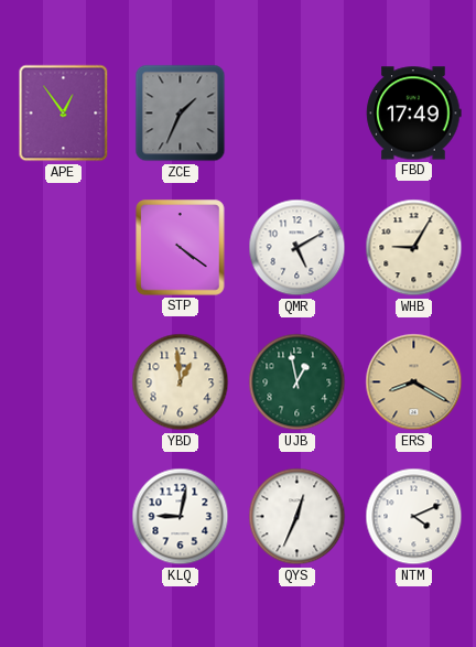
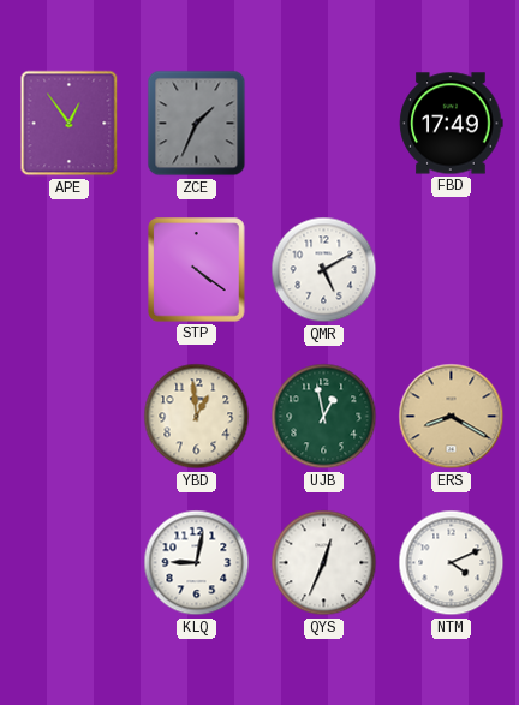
WHB: 9:05 -> none
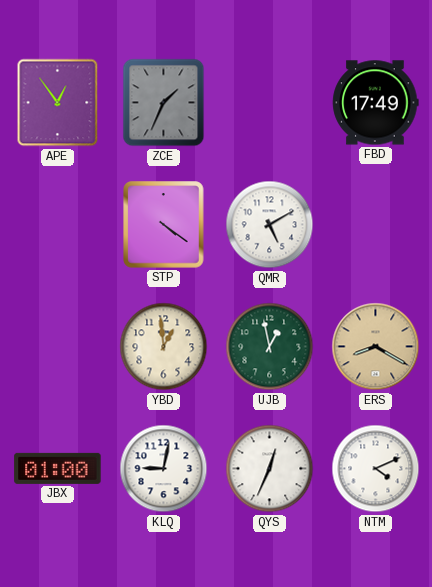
JBX: none -> 01:00
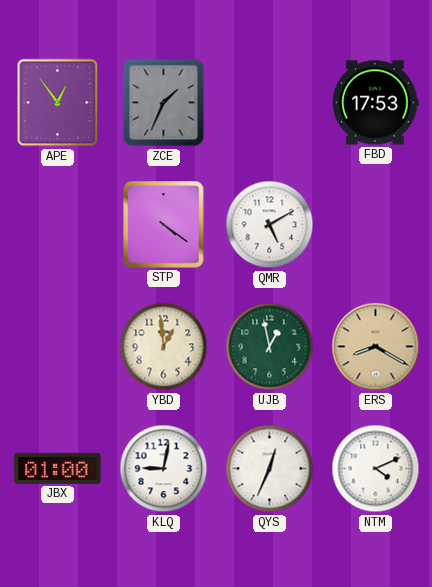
FBD: 17:49 -> 17:53
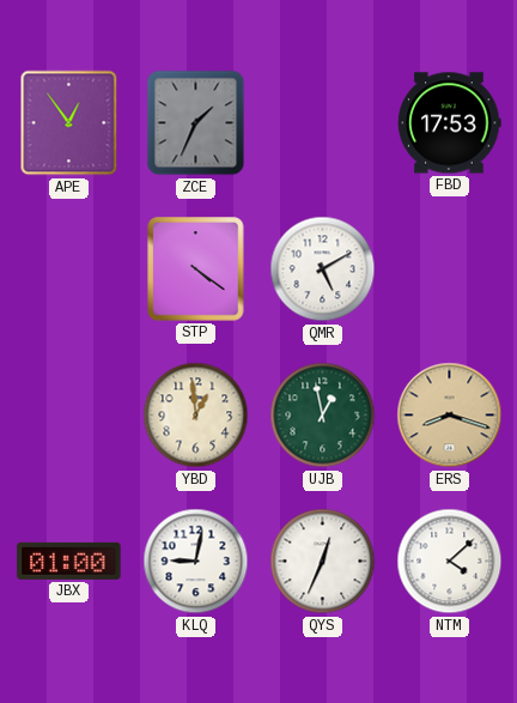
ERS: 8:20 -> 8:18
NTM: 4:11 -> 4:08
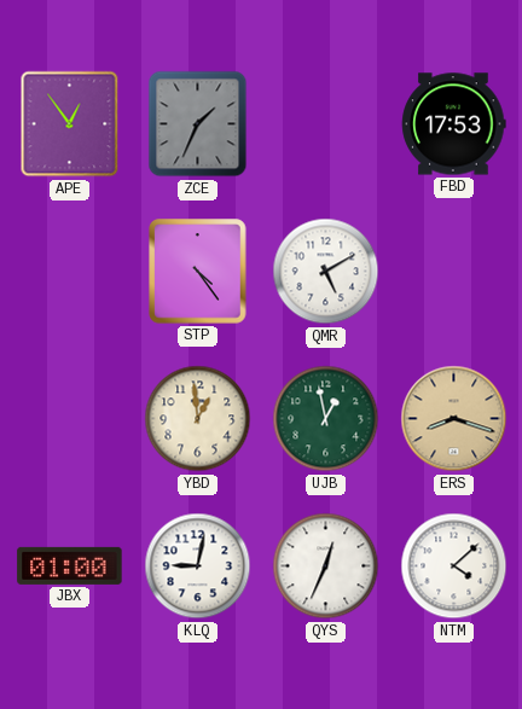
STP: 4:21 -> 4:24
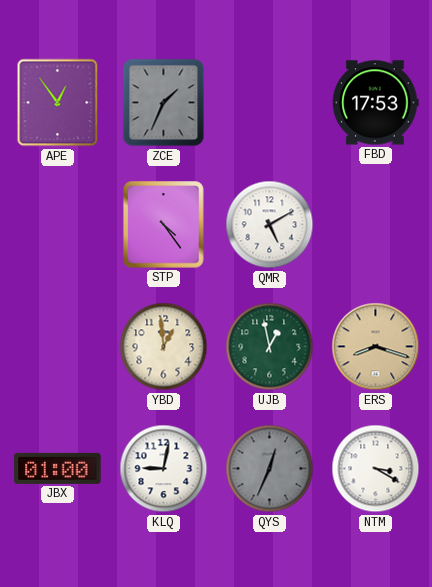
QYS dial: white -> grey
NTM: 4:08 -> 3:20
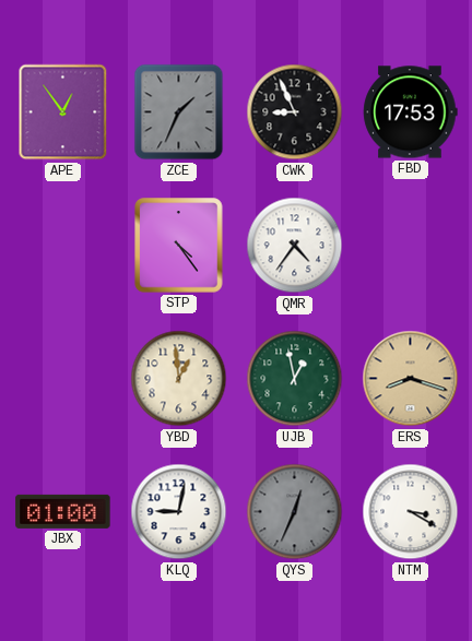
CWK: none -> 8:56
QMR: 5:10 -> 4:36
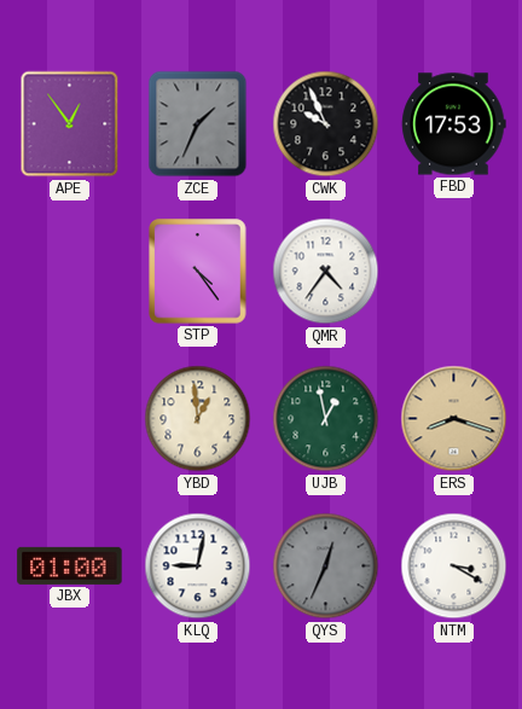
CWK: 8:56 -> 9:56
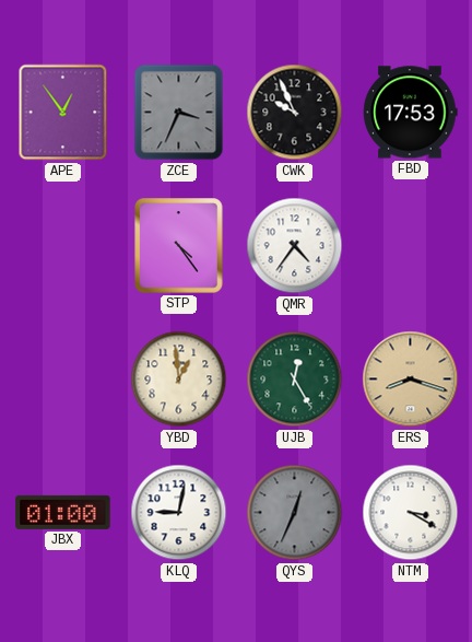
ZCE: 1:34 -> 3:34
UJB: 12:58 -> 12:25
